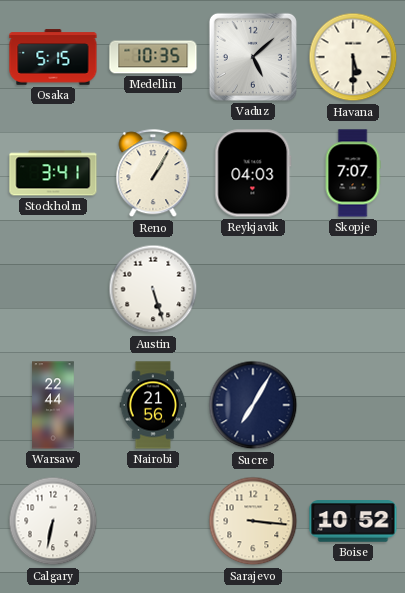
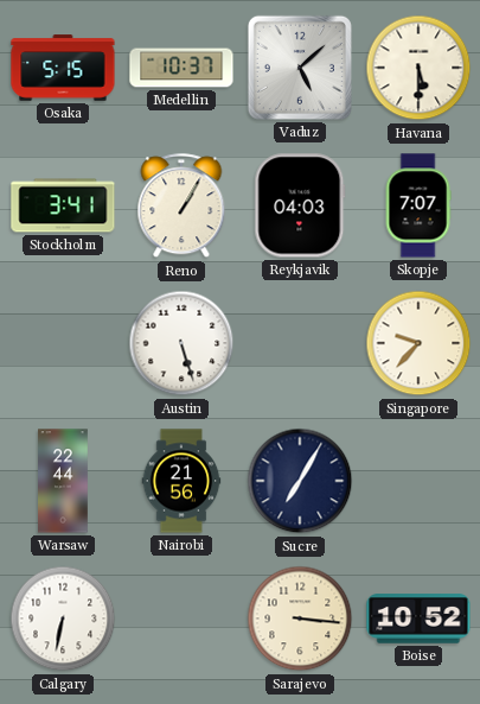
Medellin: 10:35 -> 10:37
Singapore: none -> 9:37
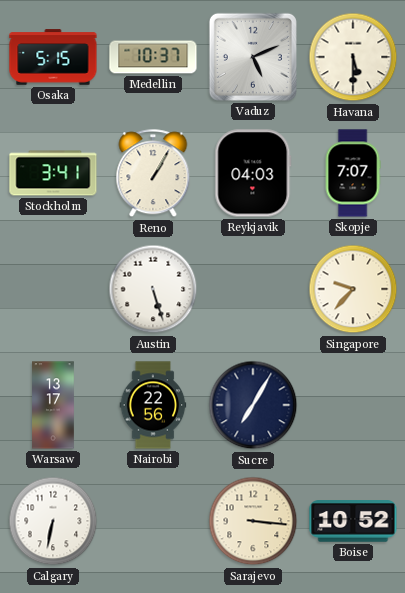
Vaduz: 5:08 -> 5:11
Warsaw: 22:44 -> 13:17
Nairobi: 21:56 -> 22:56
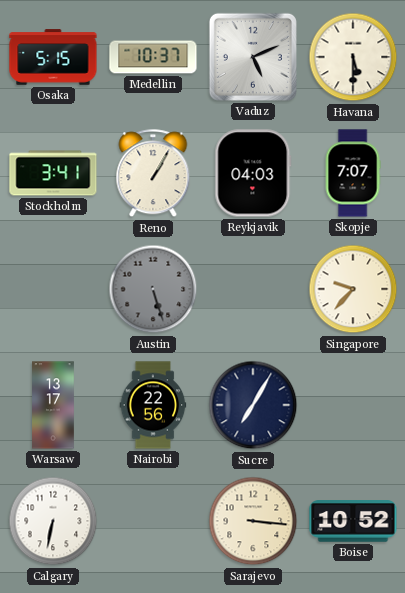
Austin dial: white -> grey
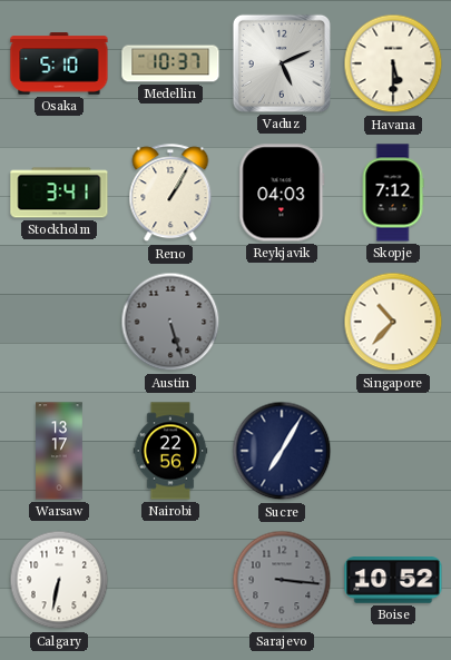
Osaka: 5:15 -> 5:10
Skopje: 7:07 -> 7:12
Singapore: 9:37 -> 10:37
Sarajevo dial: cream -> grey
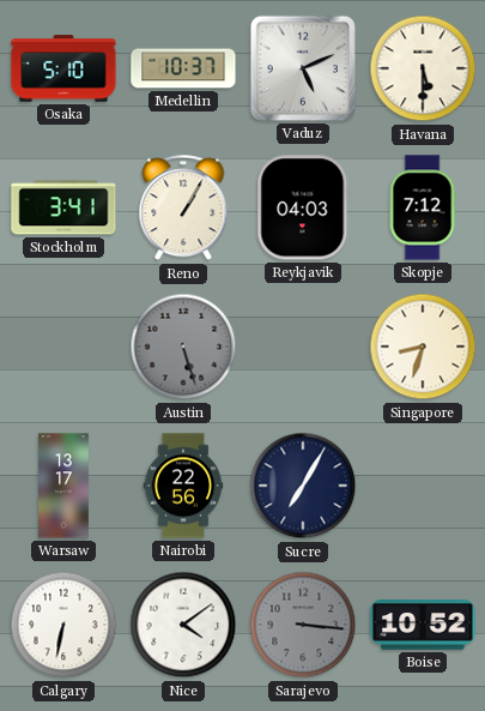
Singapore: 10:37 -> 8:33
Nice: none -> 4:09
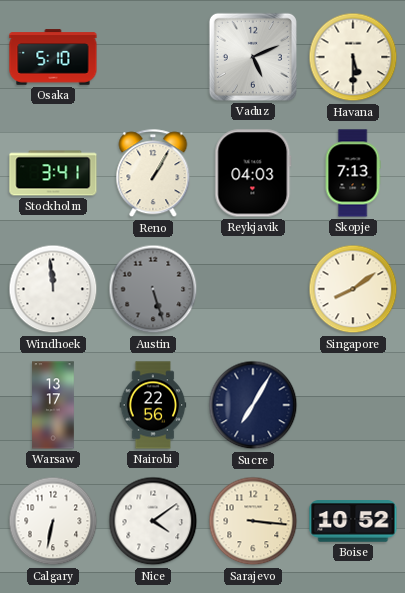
Medellin: 10:37 -> none
Skopje: 7:12 -> 7:13
Windhoek: none -> 11:59
Singapore: 8:33 -> 8:09
Sarajevo dial: grey -> cream
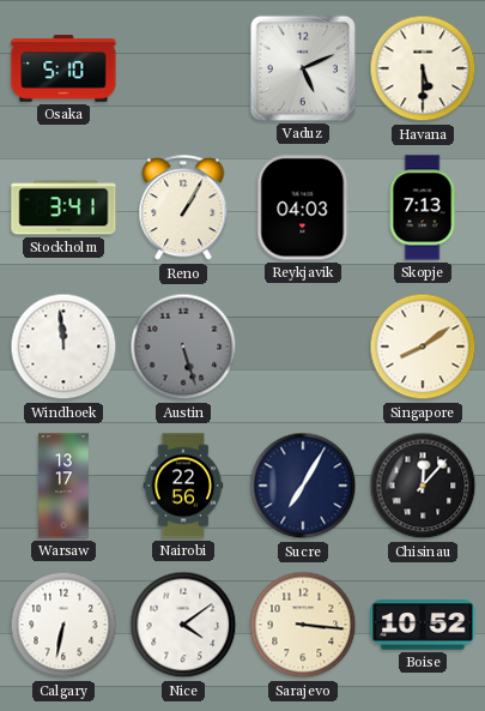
Chisinau: none -> 12:07
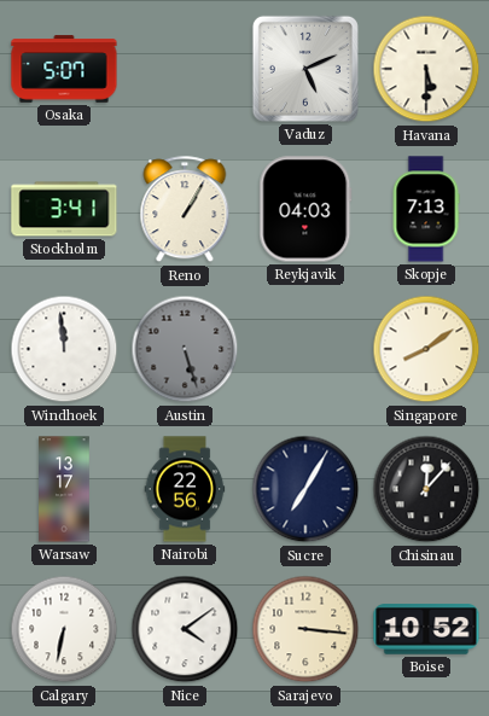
Osaka: 5:10 -> 5:07
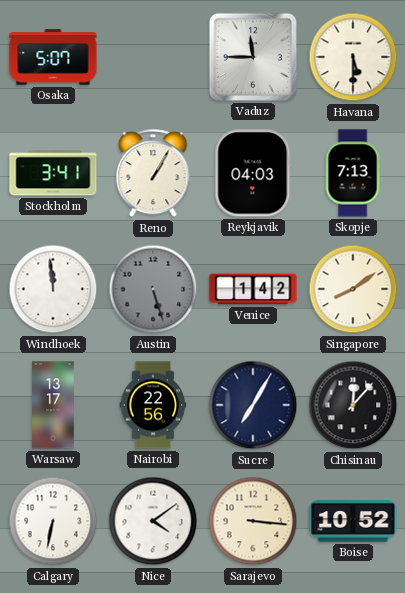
Vaduz: 5:11 -> 11:45
Venice: none -> 1:42
